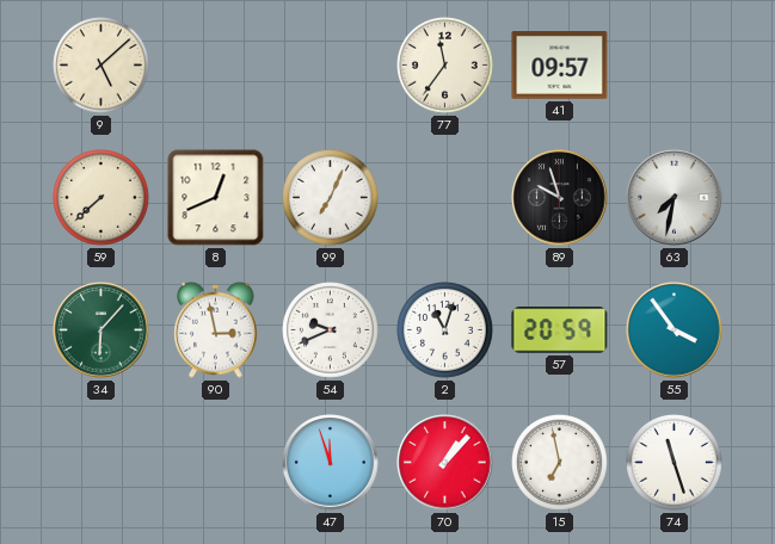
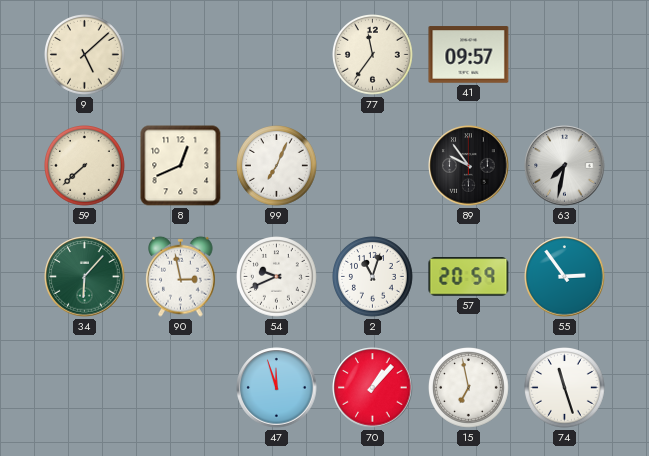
89: 9:57 -> 9:54
55: 3:54 -> 2:54
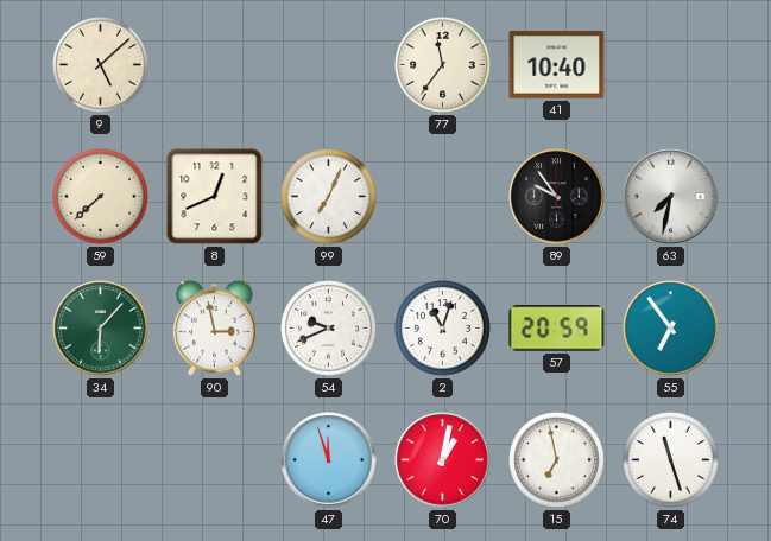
41: 09:57 -> 10:40
55: 2:54 -> 6:54
70: 1:07 -> 1:02
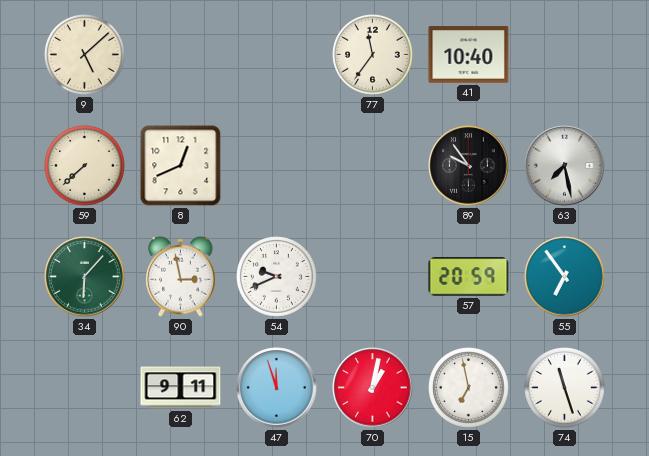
99: 7:04 -> none
63: 7:32 -> 7:28
2: 11:03 -> none
62: none -> 9:11
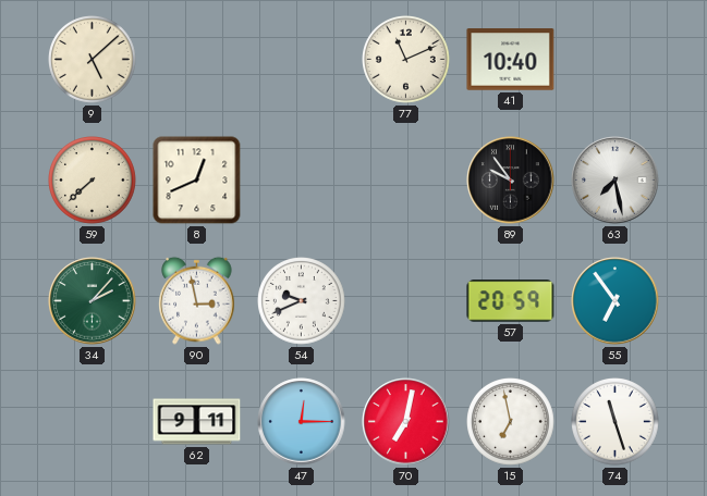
77: 11:36 -> 11:11
34: 6:07 -> 2:07
47: 11:57 -> 12:15
70: 1:02 -> 7:02
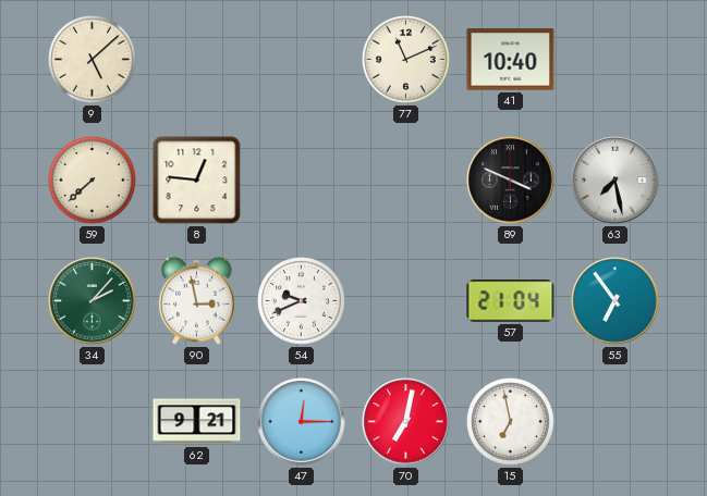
8: 12:41 -> 12:46
89: 9:54 -> 3:49
57: 20:59 -> 21:04
62: 9:11 -> 9:21
74: 11:27 -> none
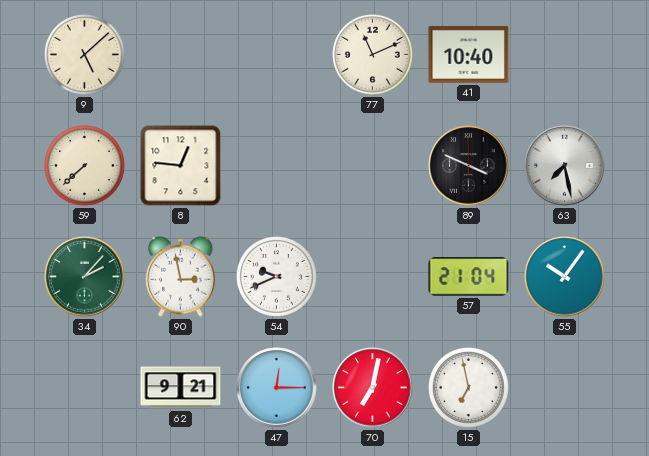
55: 6:54 -> 10:06
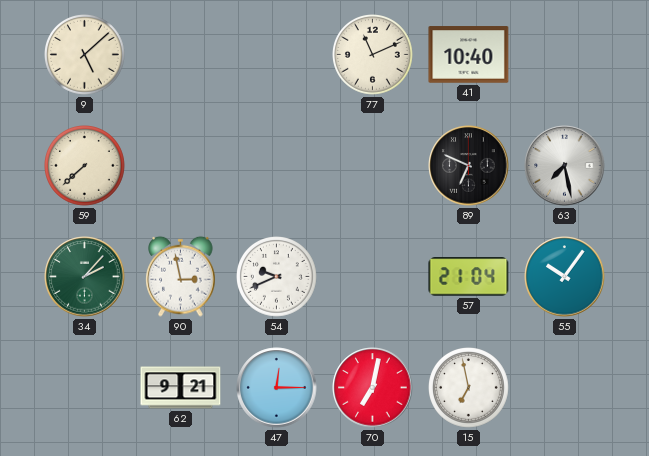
8: 12:46 -> none
89: 3:49 -> 6:49
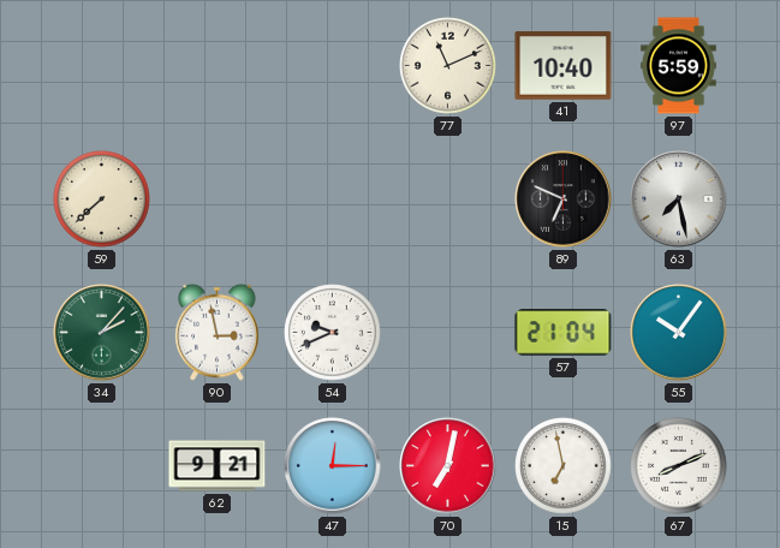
9: 5:08 -> none
97: none -> 5:59
67: none -> 8:11
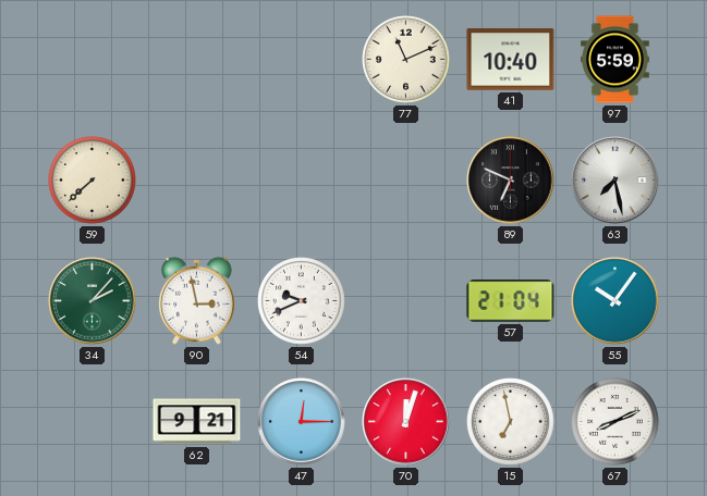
70: 7:02 -> 12:03
